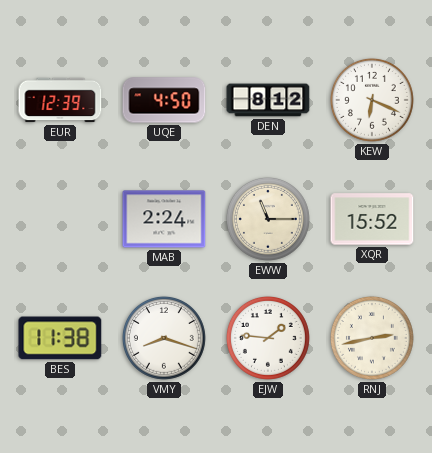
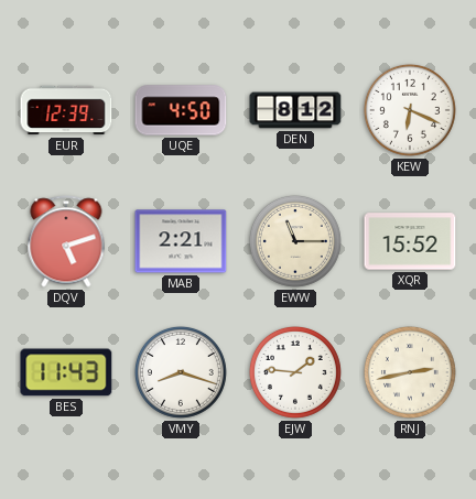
DQV: none -> 5:12
MAB: 2:24 -> 2:21
BES: 11:38 -> 11:43
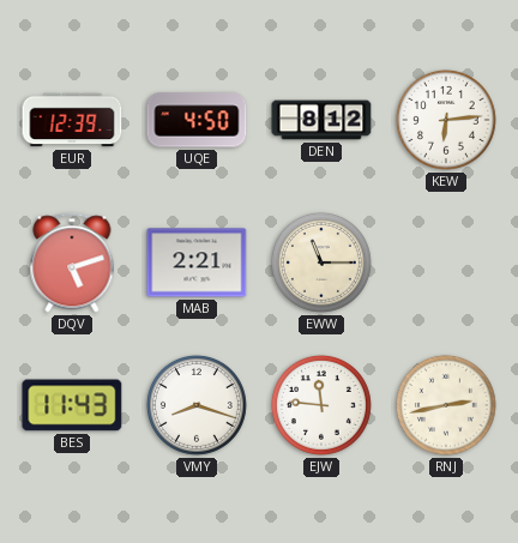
KEW: 6:19 -> 6:14
XQR: 15:52 -> none
EJW: 1:46 -> 11:46
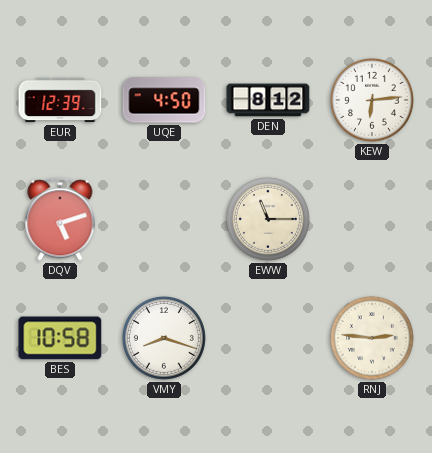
MAB: 2:21 -> none
BES: 11:43 -> 10:58
EJW: 11:46 -> none
RNJ: 2:43 -> 2:46
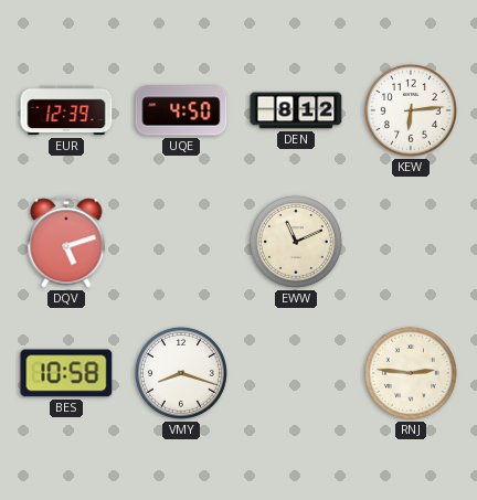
EWW: 11:15 -> 11:11
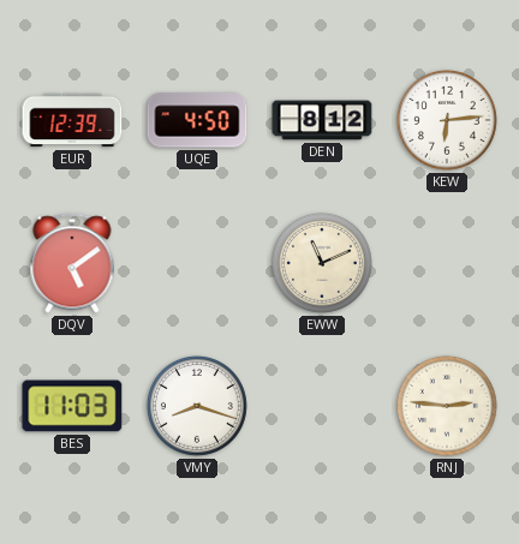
DQV: 5:12 -> 5:09
BES: 10:58 -> 11:03
